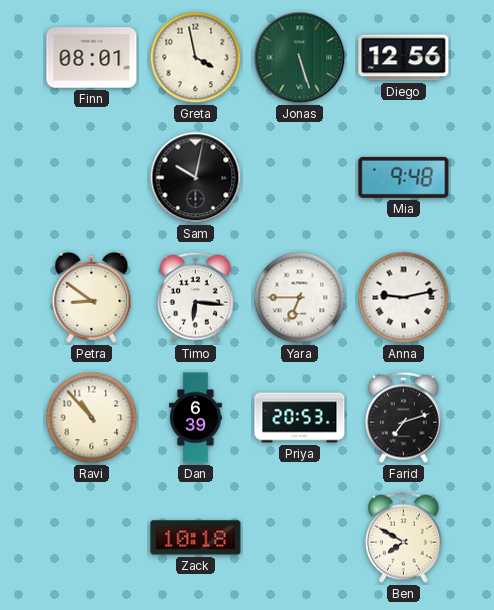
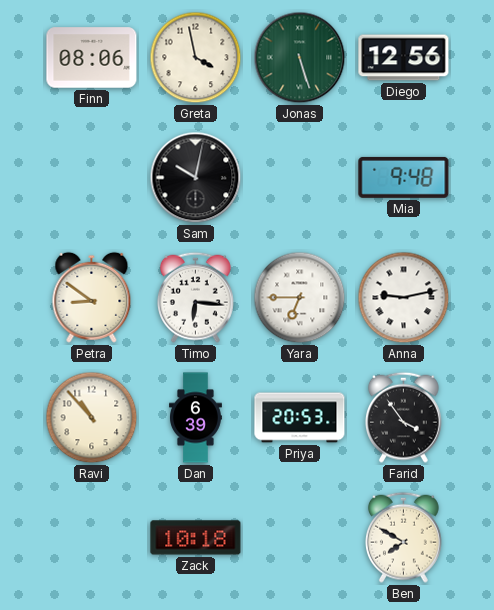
Finn: 08:01 -> 08:06
Farid: 7:12 -> 3:54
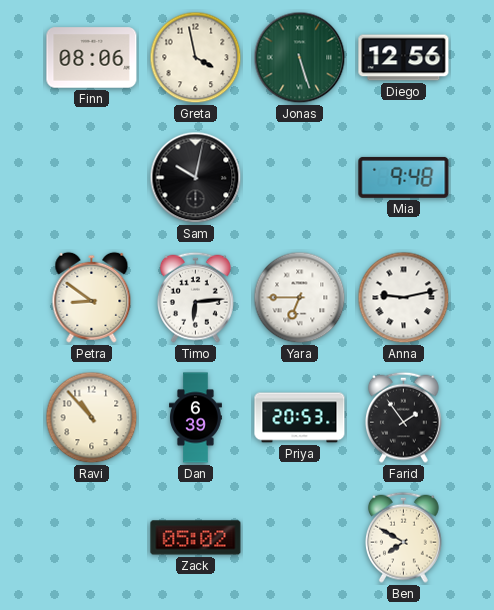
Timo: 6:16 -> 6:14
Farid: 3:54 -> 1:54
Zack: 10:18 -> 05:02
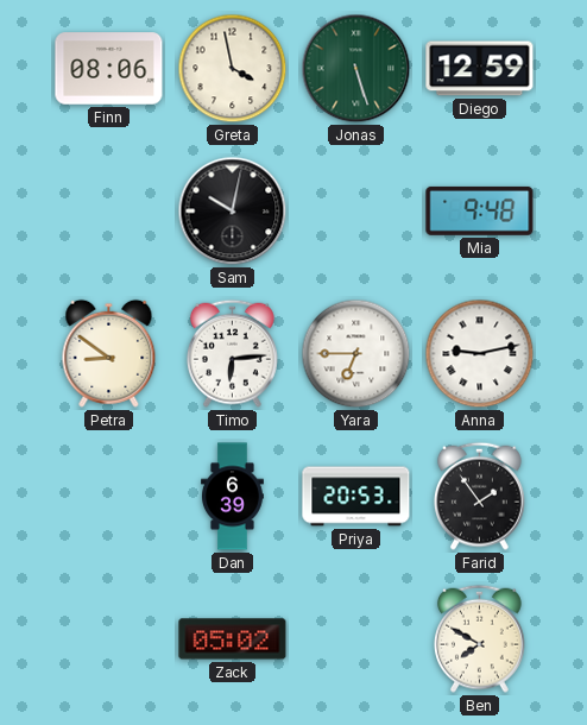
Diego: 12:56 -> 12:59
Ravi: 10:53 -> none
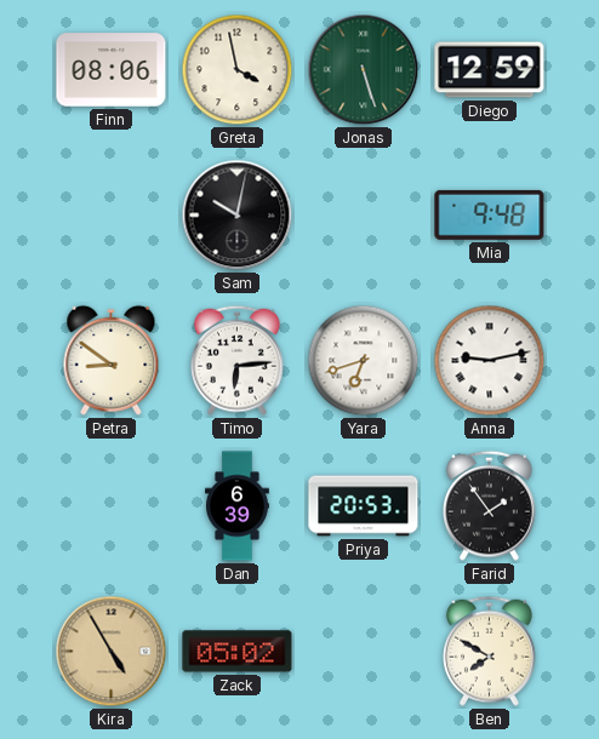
Yara: 6:45 -> 6:42
Kira: none -> 4:55
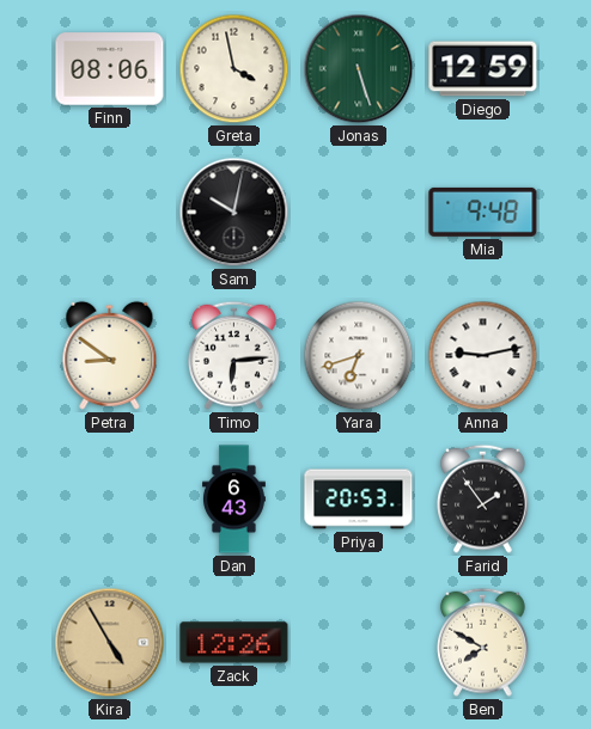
Dan: 6:39 -> 6:43
Zack: 05:02 -> 12:26
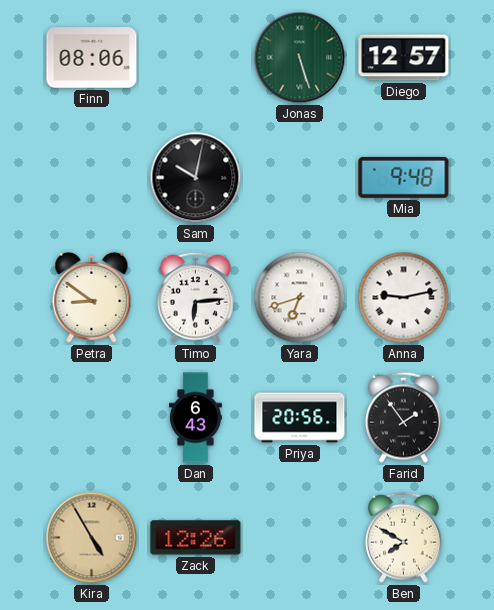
Greta: 3:58 -> none
Diego: 12:59 -> 12:57
Priya: 20:53 -> 20:56
